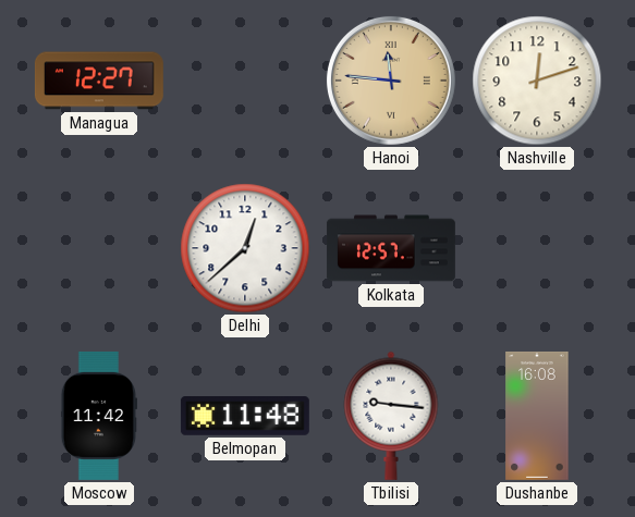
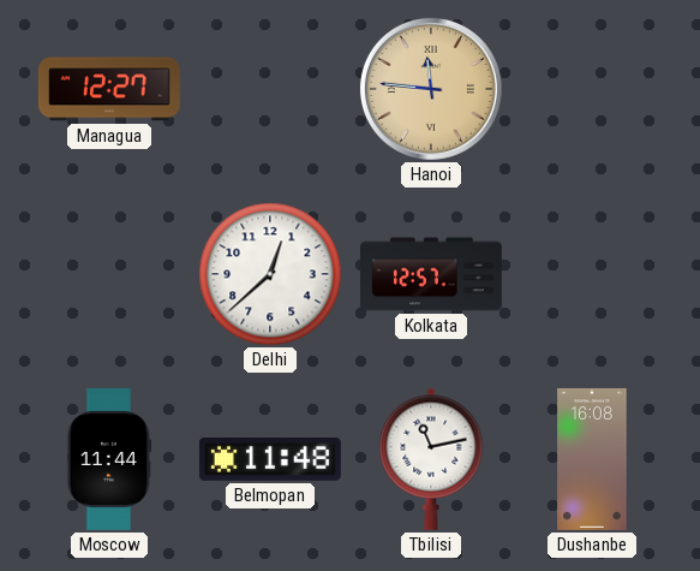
Nashville: 12:12 -> none
Moscow: 11:42 -> 11:44
Tbilisi: 9:16 -> 11:13
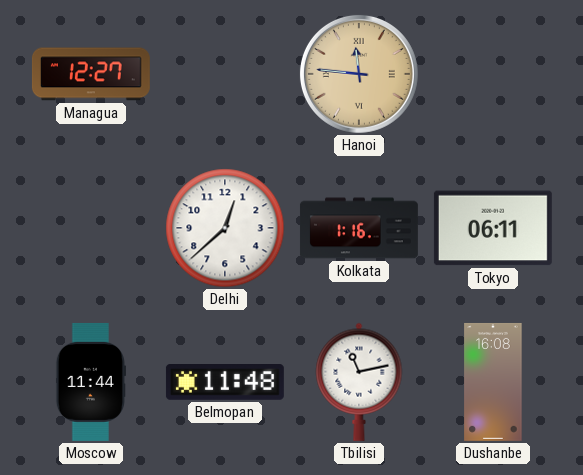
Kolkata: 12:57 -> 1:16
Tokyo: none -> 06:11
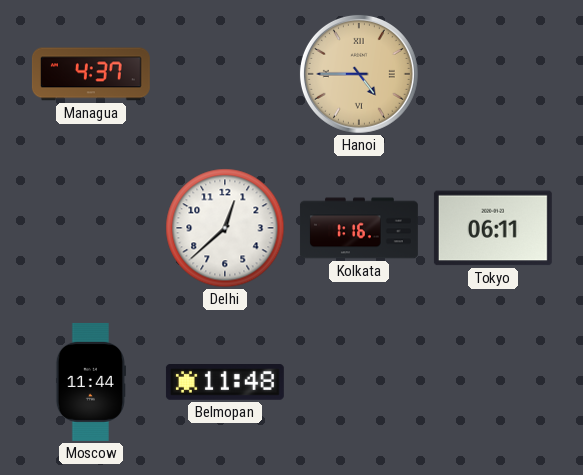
Managua: 12:27 -> 4:37
Hanoi: 11:46 -> 4:45
Tbilisi: 11:13 -> none
Dushanbe: 16:08 -> none
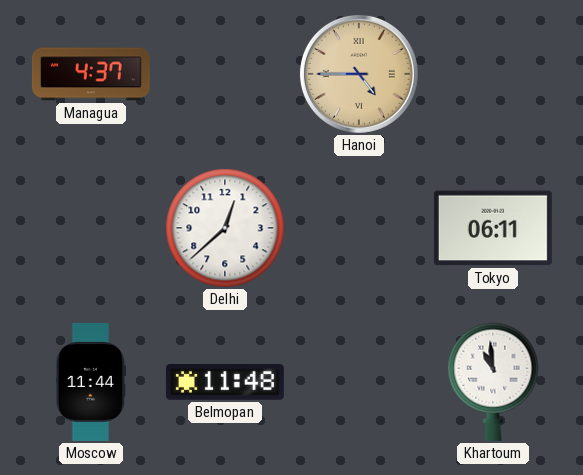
Kolkata: 1:16 -> none
Khartoum: none -> 10:59
